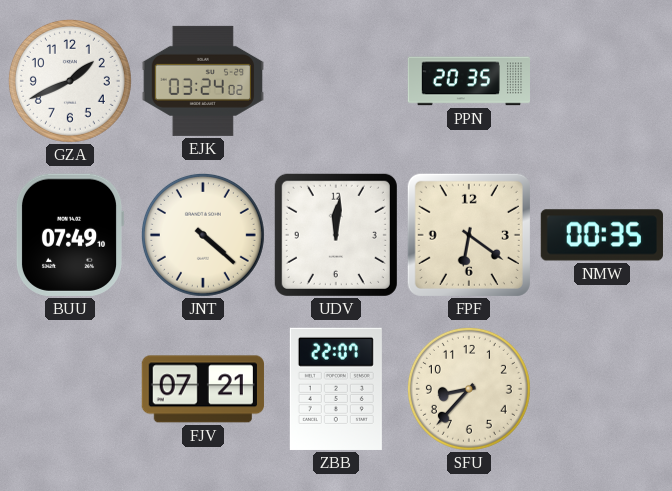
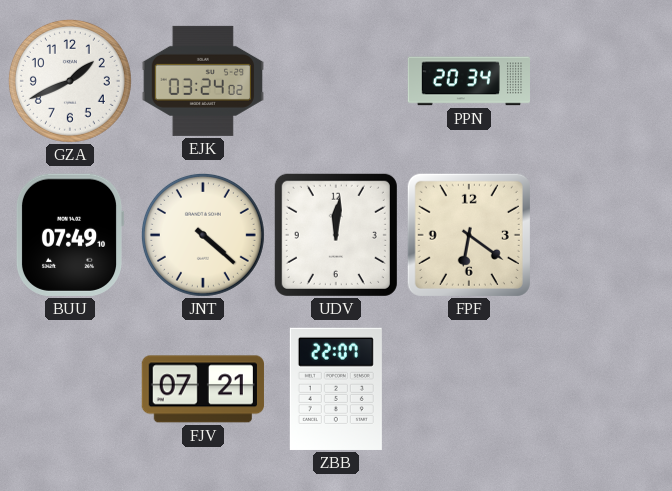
PPN: 20:35 -> 20:34
NMW: 00:35 -> none
SFU: 8:37 -> none
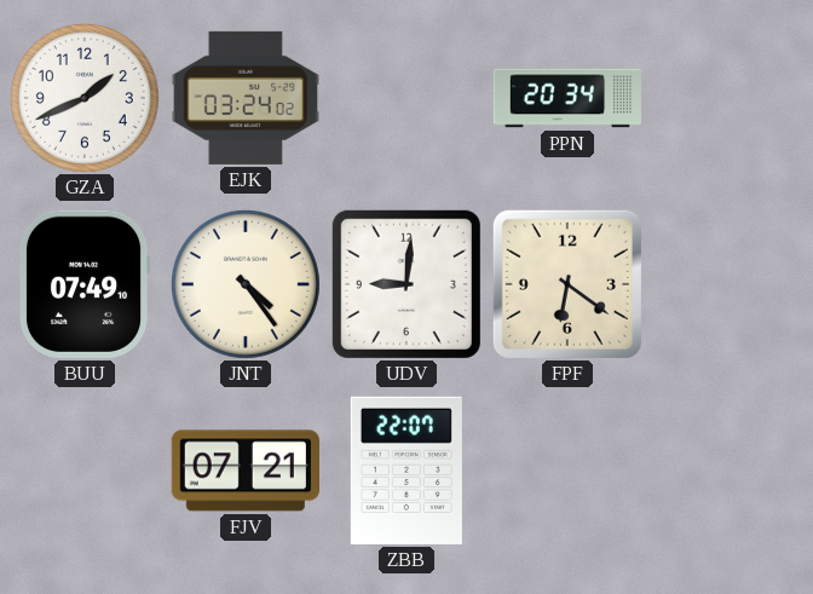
JNT: 4:22 -> 4:24
UDV: 12:01 -> 9:01
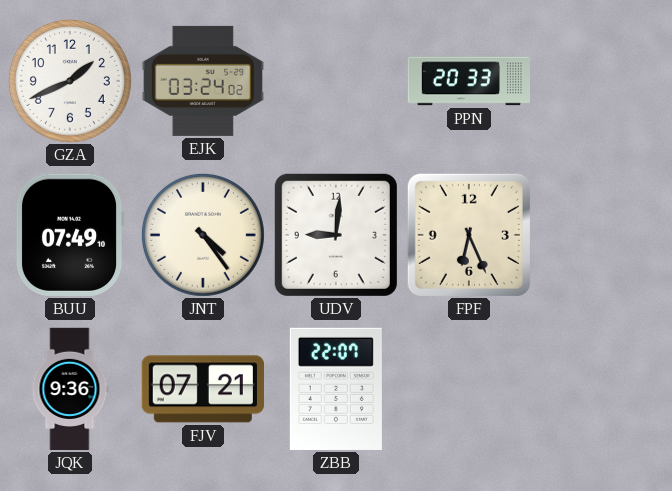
PPN: 20:34 -> 20:33
FPF: 6:21 -> 6:26
JQK: none -> 9:36
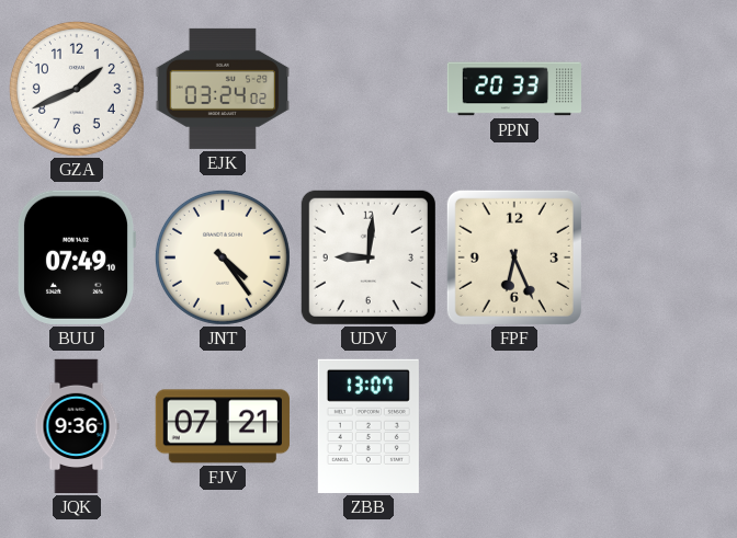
ZBB: 22:07 -> 13:07
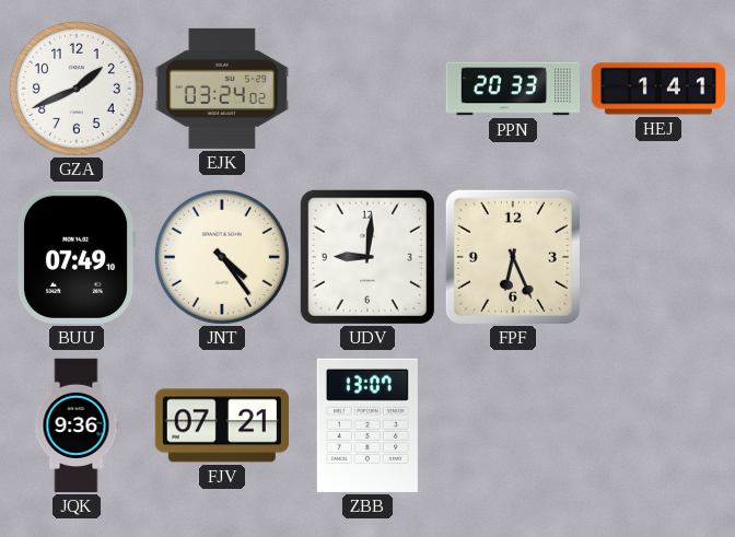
HEJ: none -> 1:41
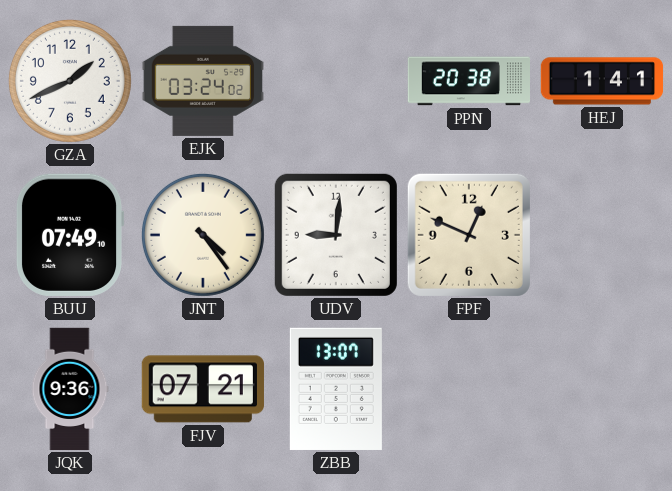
PPN: 20:33 -> 20:38
FPF: 6:26 -> 12:49
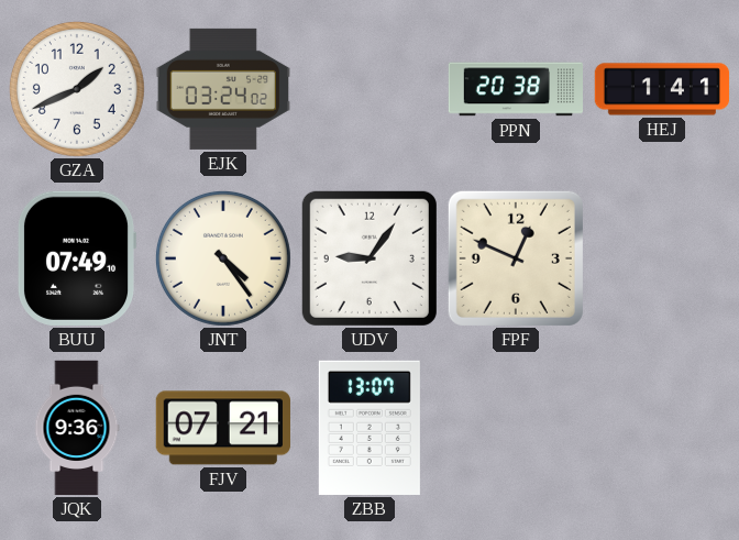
UDV: 9:01 -> 9:06
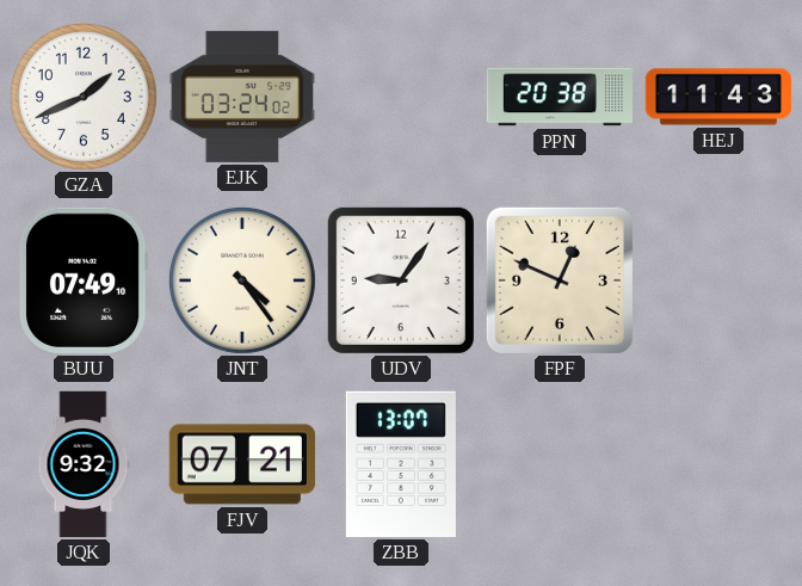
HEJ: 1:41 -> 11:43
JQK: 9:36 -> 9:32
